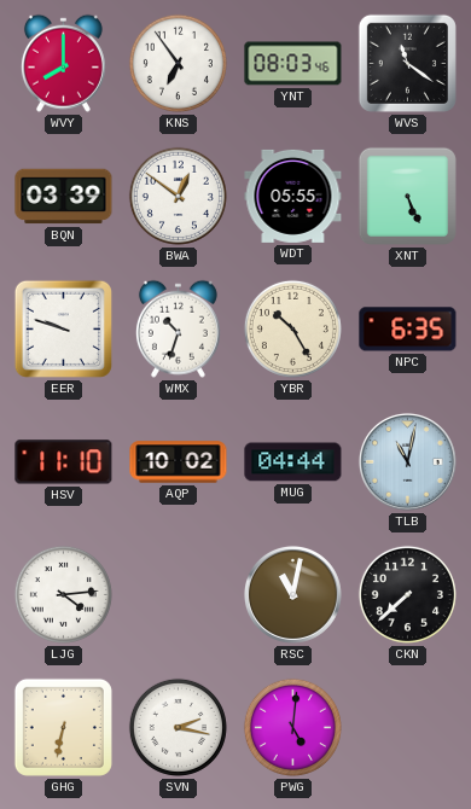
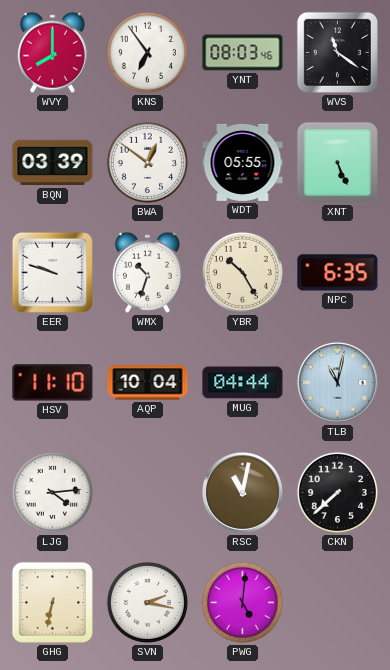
AQP: 10:02 -> 10:04
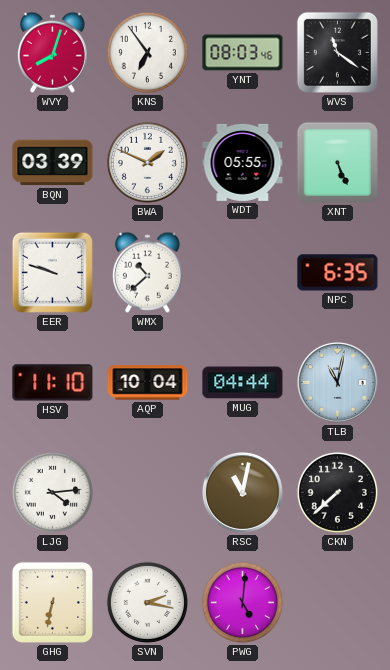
WVY: 8:00 -> 8:03
BWA: 12:51 -> 1:49
WMX: 10:33 -> 10:38
YBR: 10:25 -> none
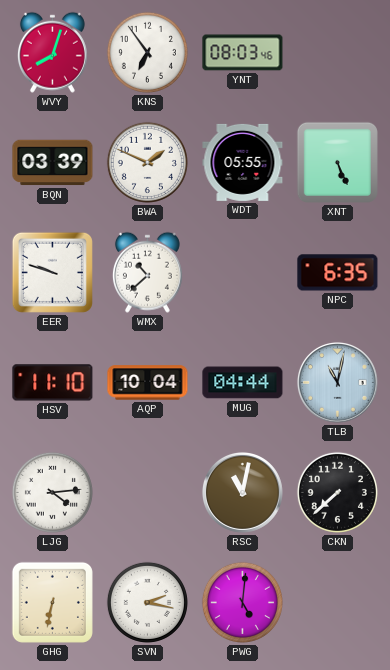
WVS: 11:21 -> none
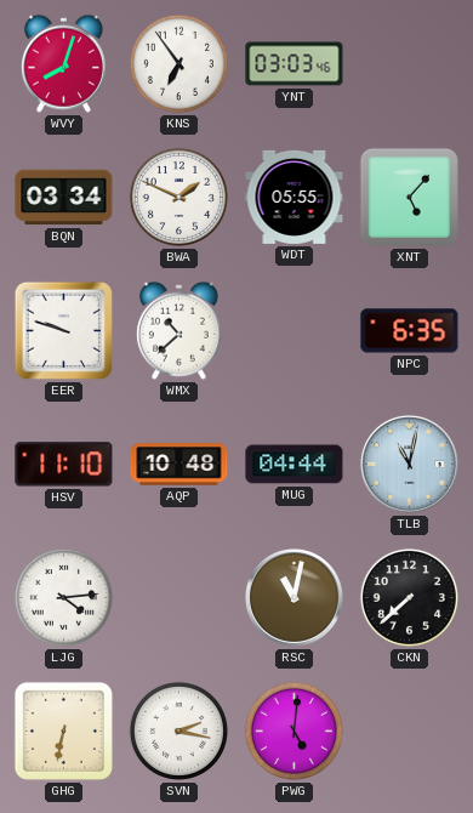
YNT: 08:03 -> 03:03
BQN: 03:39 -> 03:34
XNT: 5:26 -> 5:07
AQP: 10:04 -> 10:48
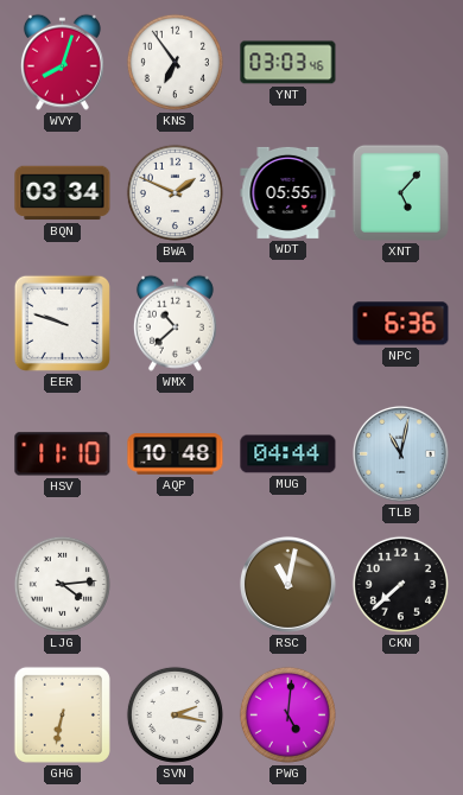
NPC: 6:35 -> 6:36
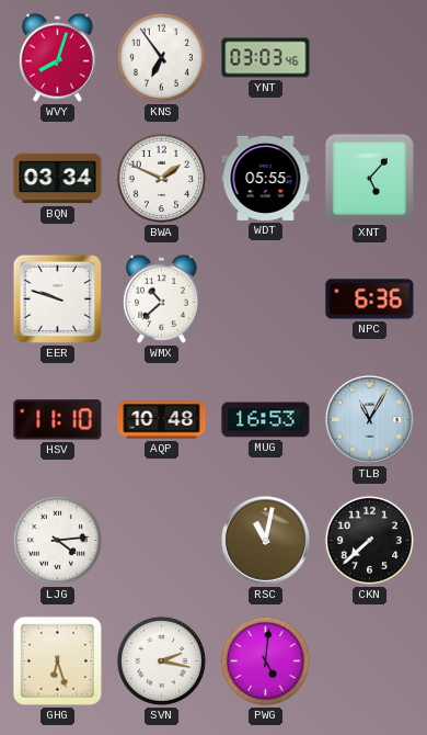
MUG: 04:44 -> 16:53
TLB: 11:02 -> 11:05
GHG: 6:32 -> 6:27
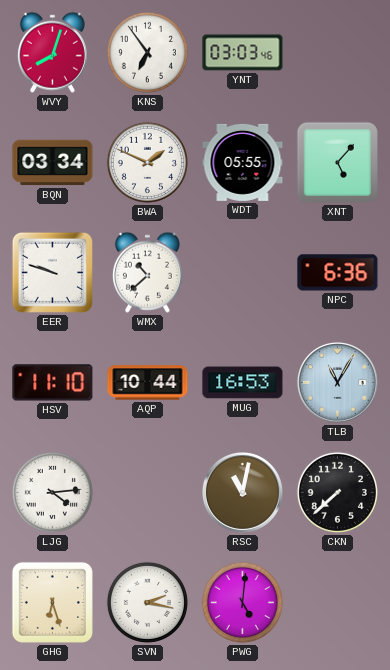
AQP: 10:48 -> 10:44
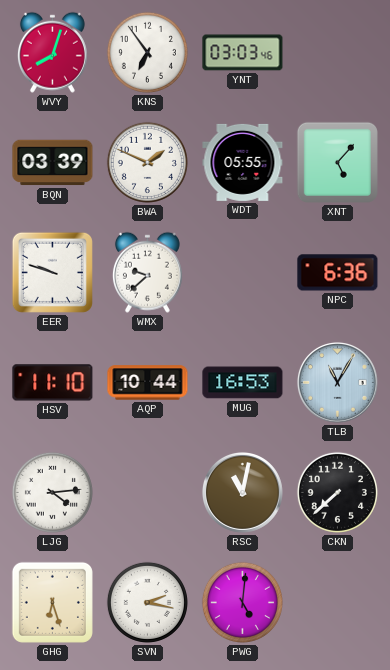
BQN: 03:34 -> 03:39
WMX: 10:38 -> 9:38
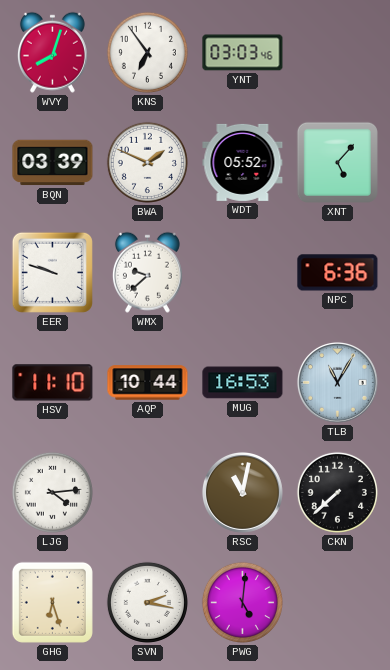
WDT: 05:55 -> 05:52
